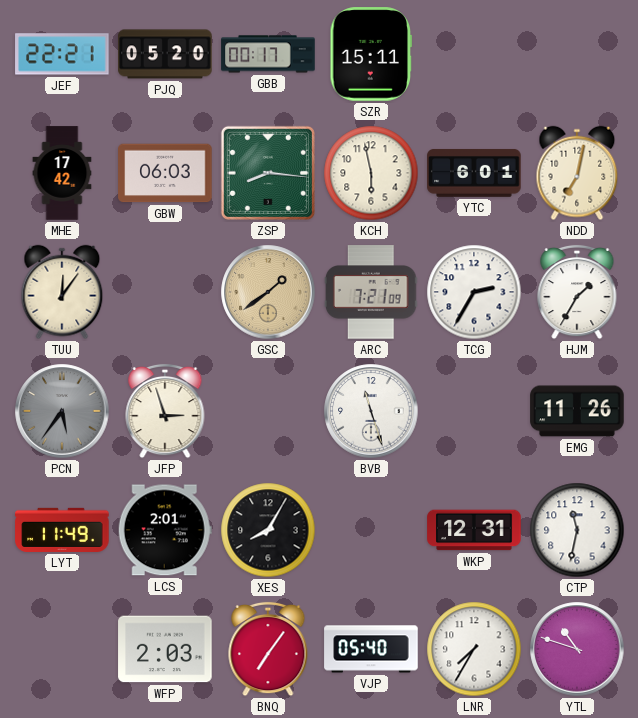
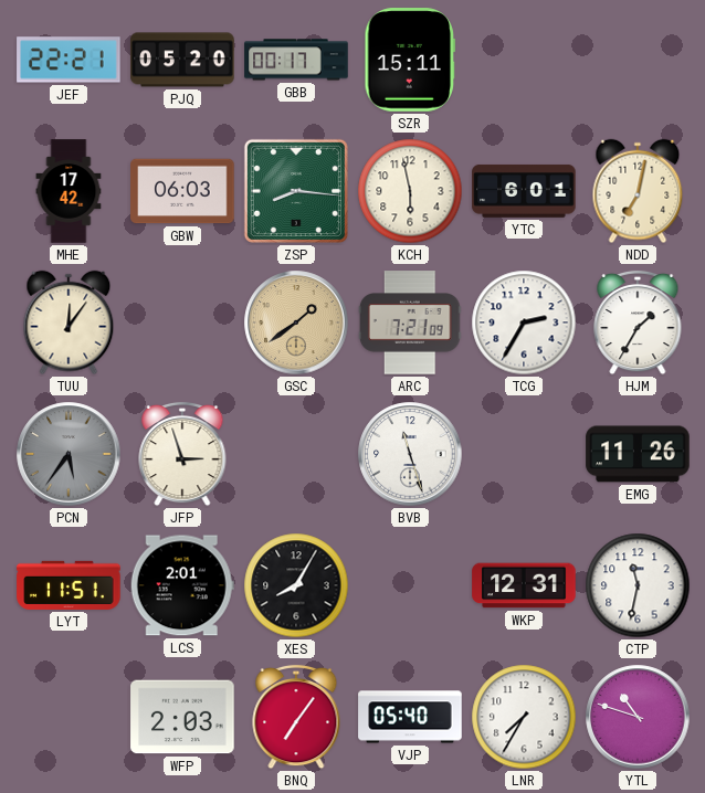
LYT: 11:49 -> 11:51
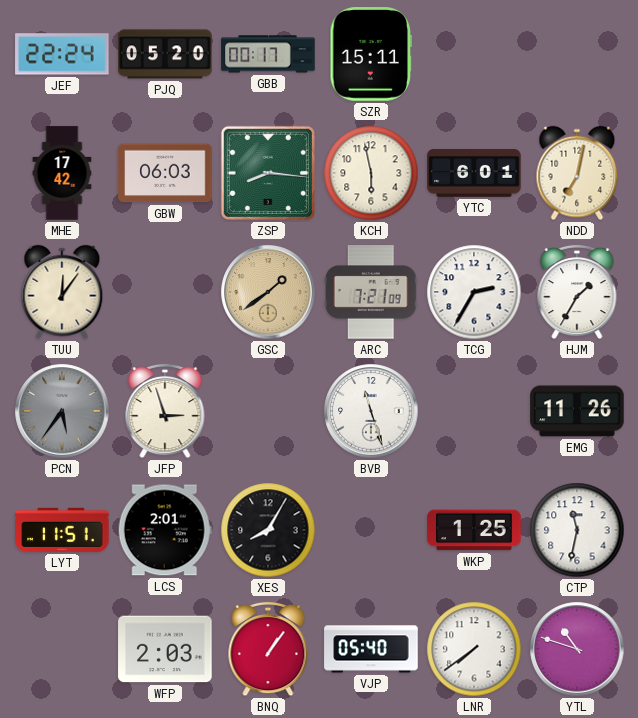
JEF: 22:21 -> 22:24
WKP: 12:31 -> 1:25
BNQ: 7:06 -> 1:06
LNR: 7:35 -> 7:39
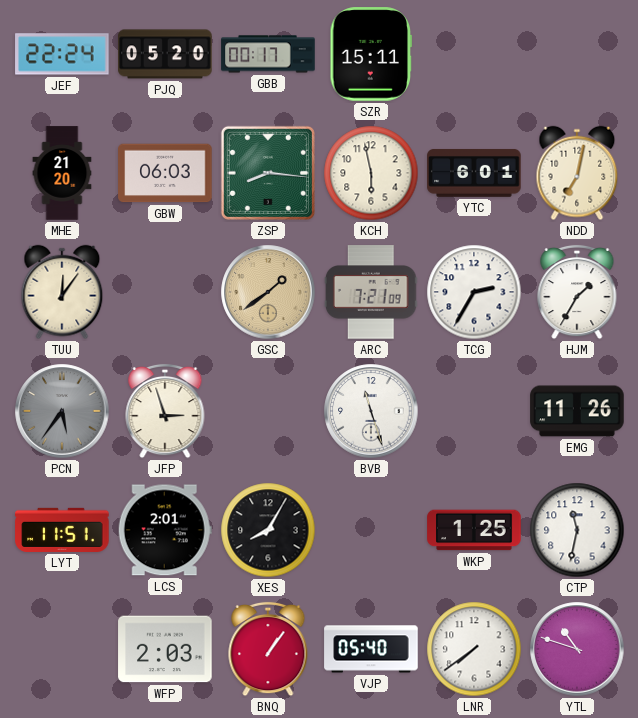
MHE: 17:42 -> 21:20
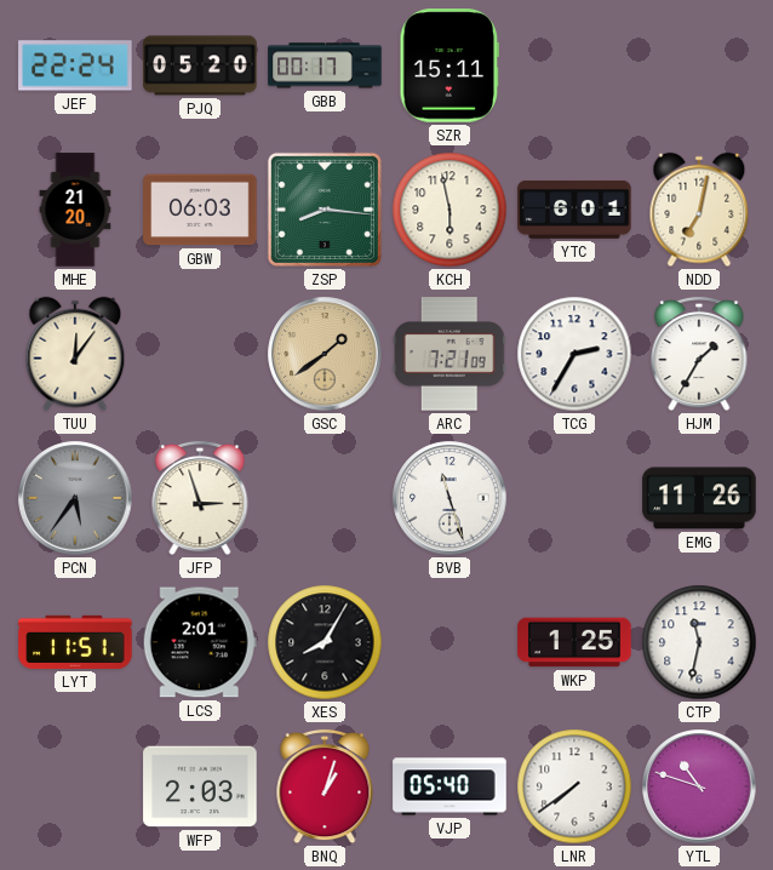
BNQ: 1:06 -> 1:03
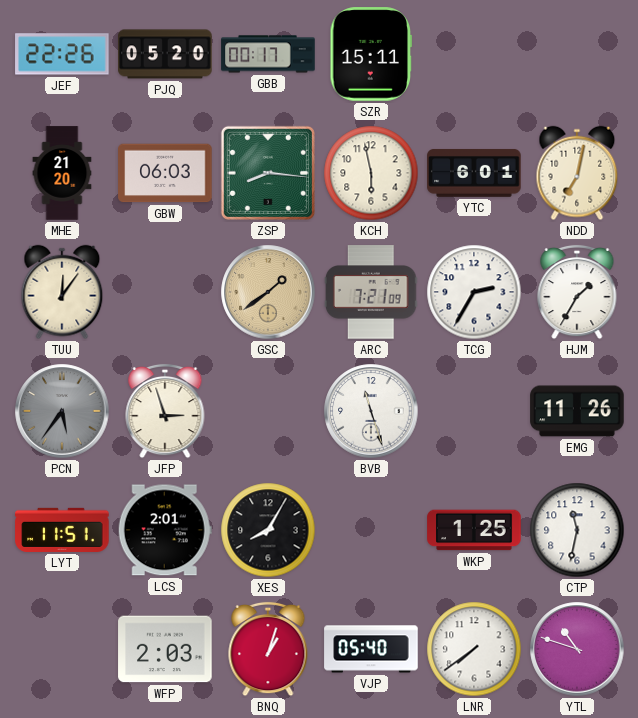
JEF: 22:24 -> 22:26
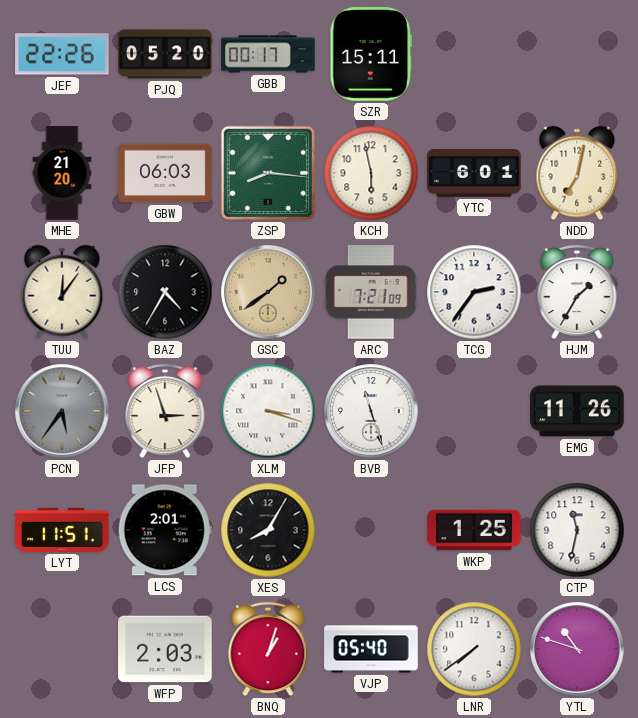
BAZ: none -> 4:35
TCG: 2:35 -> 2:36
XLM: none -> 3:18
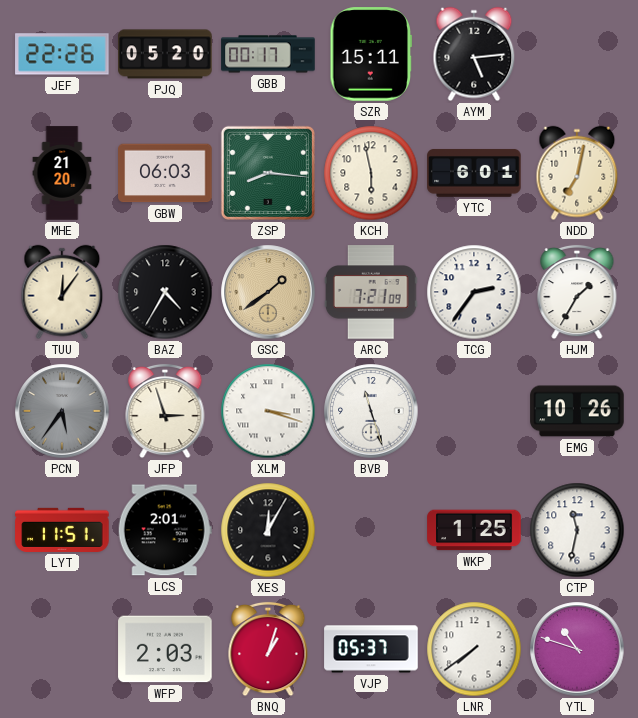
AYM: none -> 5:14
EMG: 11:26 -> 10:26
XES: 8:05 -> 12:05
VJP: 05:40 -> 05:37
